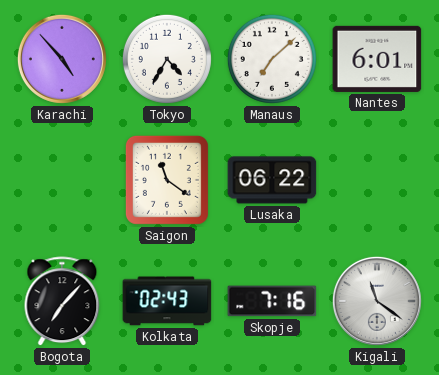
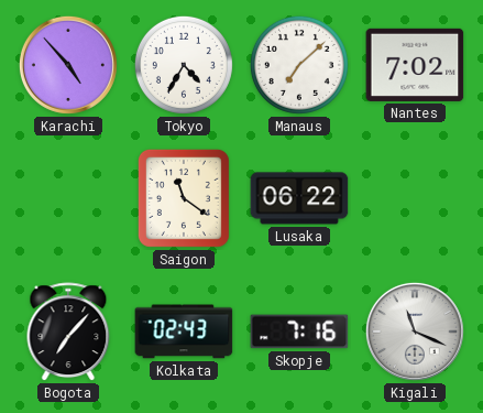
Nantes: 6:01 -> 7:02
Kigali: 11:21 -> 11:19
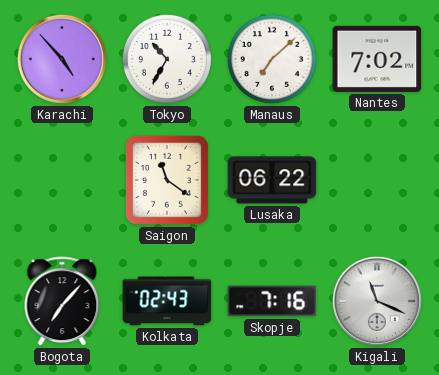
Tokyo: 4:35 -> 10:35
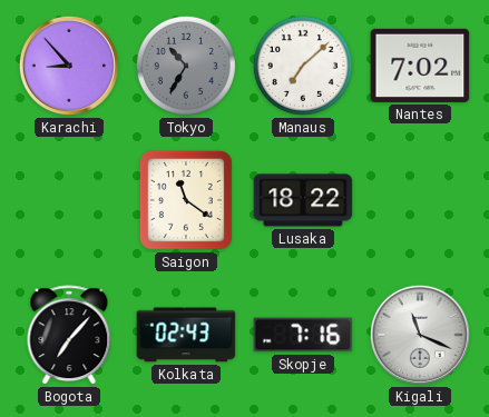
Karachi: 4:53 -> 8:53
Tokyo dial: white -> grey
Lusaka: 06:22 -> 18:22
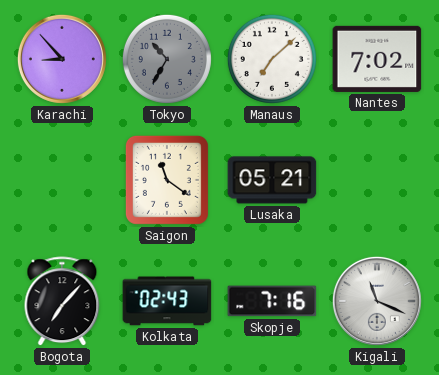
Lusaka: 18:22 -> 05:21
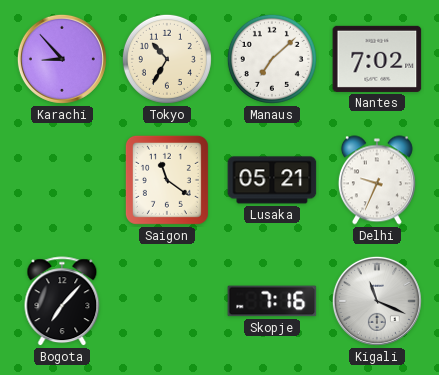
Tokyo dial: grey -> cream
Delhi: none -> 9:34
Kolkata: 02:43 -> none
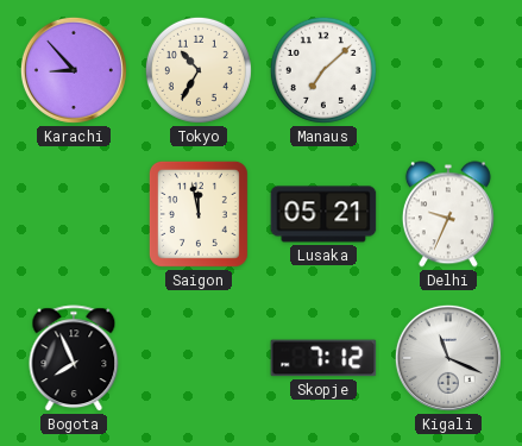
Nantes: 7:02 -> none
Saigon: 11:21 -> 11:58
Bogota: 7:07 -> 7:56
Skopje: 7:16 -> 7:12
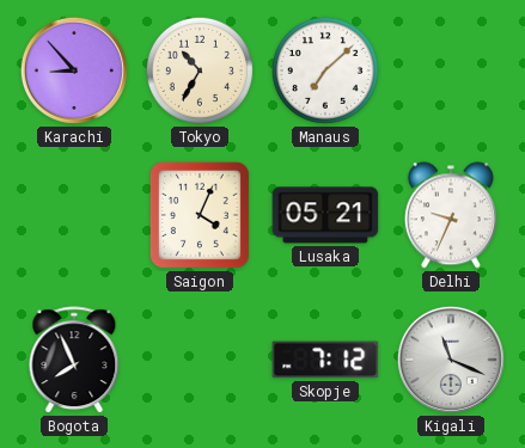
Saigon: 11:58 -> 4:04
